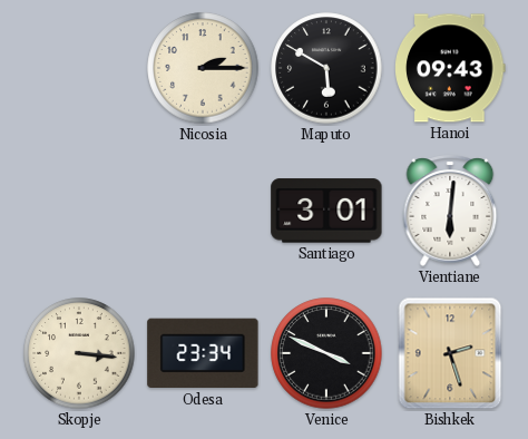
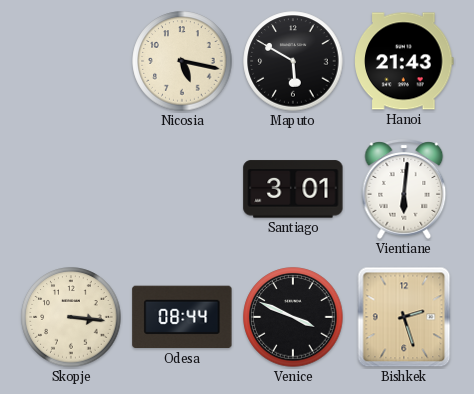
Nicosia: 2:15 -> 5:17
Hanoi: 09:43 -> 21:43
Odesa: 23:34 -> 08:44
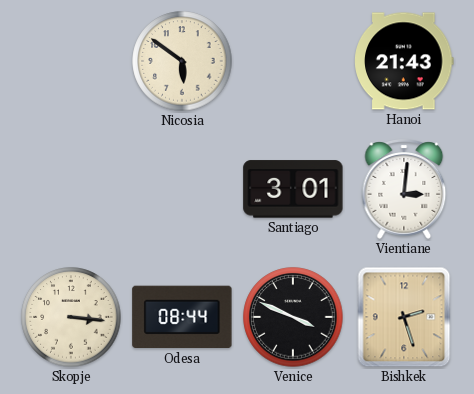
Nicosia: 5:17 -> 5:51
Maputo: 5:50 -> none
Vientiane: 6:01 -> 3:01
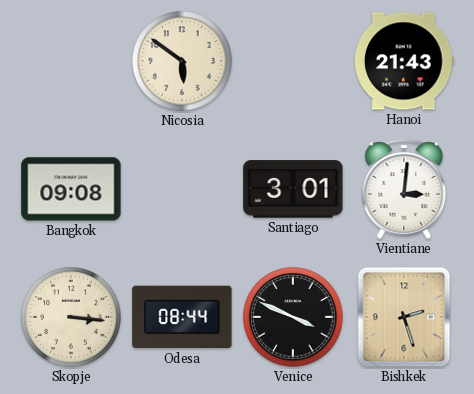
Bangkok: none -> 09:08
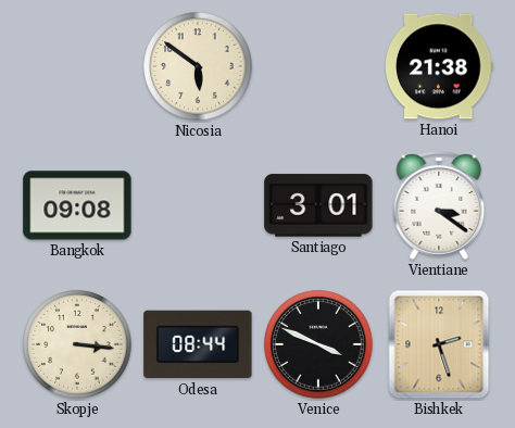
Hanoi: 21:43 -> 21:38
Vientiane: 3:01 -> 3:21
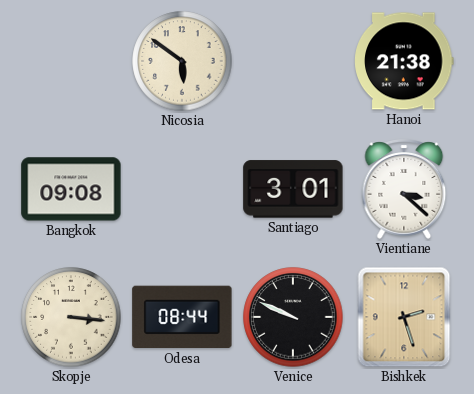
Vientiane: 3:21 -> 3:22
Venice: 3:49 -> 9:49
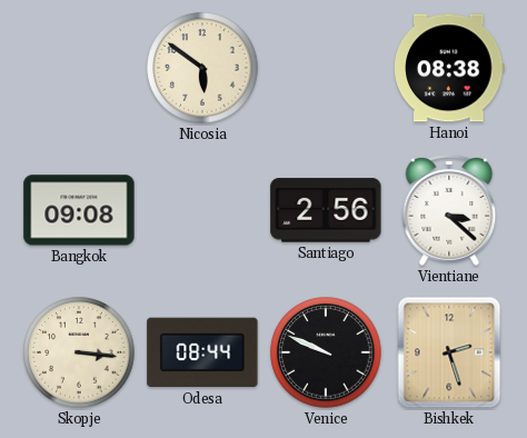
Hanoi: 21:38 -> 08:38
Santiago: 3:01 -> 2:56
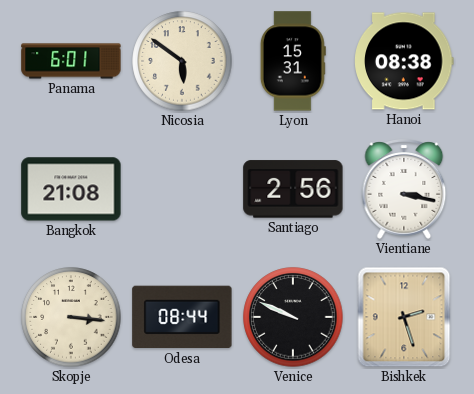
Panama: none -> 6:01
Lyon: none -> 15:31
Bangkok: 09:08 -> 21:08
Vientiane: 3:22 -> 3:17
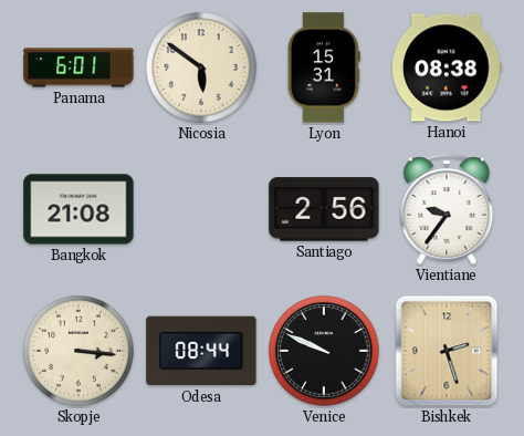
Vientiane: 3:17 -> 9:36
